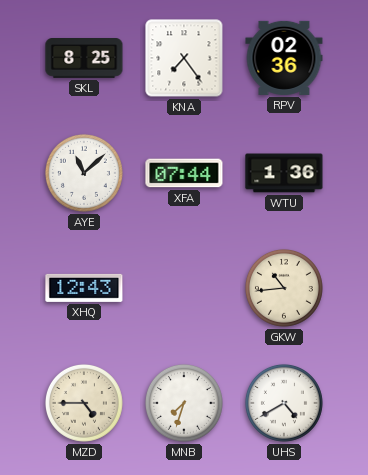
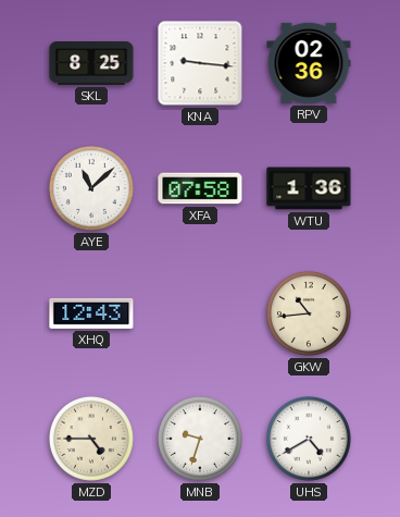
KNA: 7:24 -> 9:16
XFA: 07:44 -> 07:58
MNB: 7:33 -> 9:33
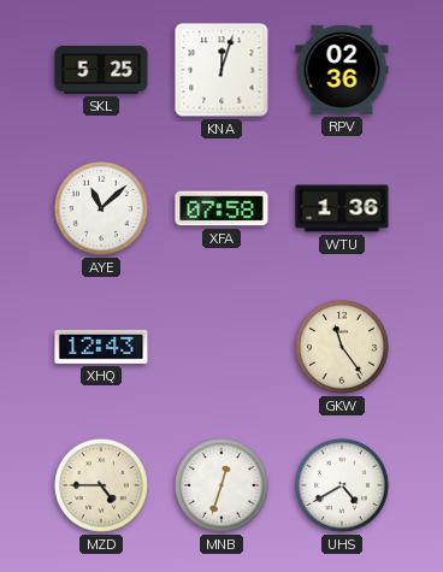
SKL: 8:25 -> 5:25
KNA: 9:16 -> 12:03
GKW: 10:44 -> 11:24
MNB: 9:33 -> 12:33
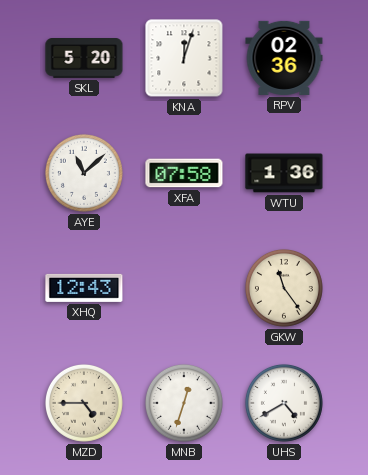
SKL: 5:25 -> 5:20
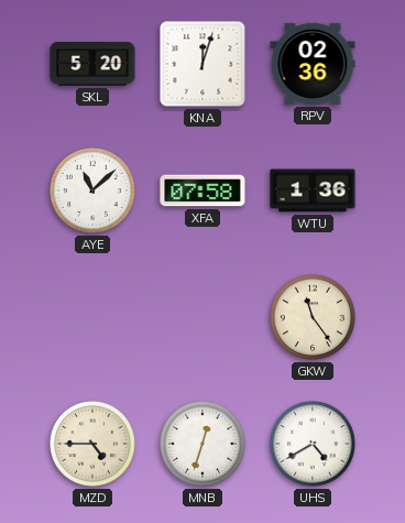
XHQ: 12:43 -> none
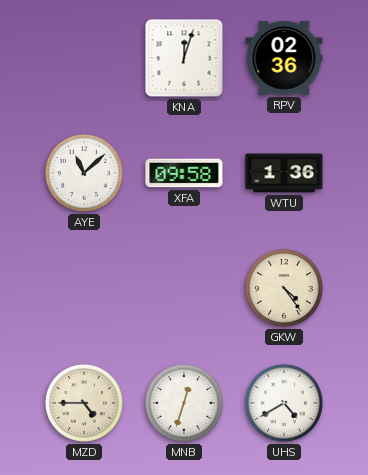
SKL: 5:20 -> none
XFA: 07:58 -> 09:58
GKW: 11:24 -> 4:24
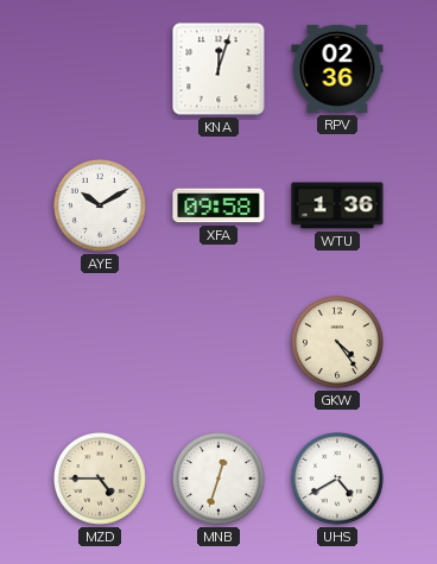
AYE: 11:08 -> 10:10
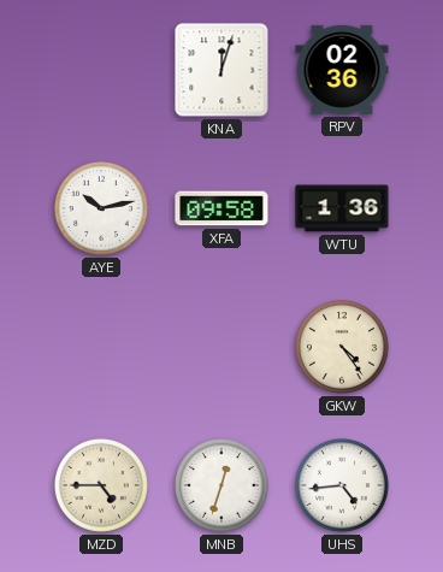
AYE: 10:10 -> 10:13
UHS: 4:40 -> 4:44
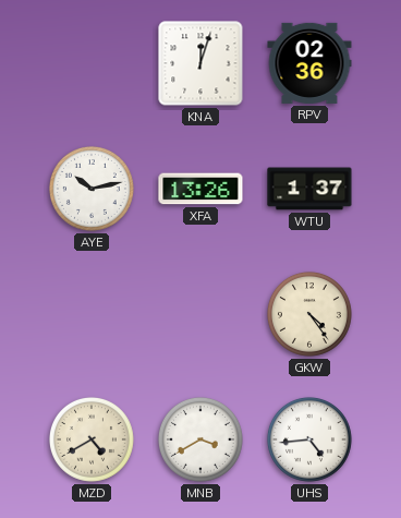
XFA: 09:58 -> 13:26
WTU: 1:36 -> 1:37
MZD: 4:45 -> 4:40
MNB: 12:33 -> 3:40
